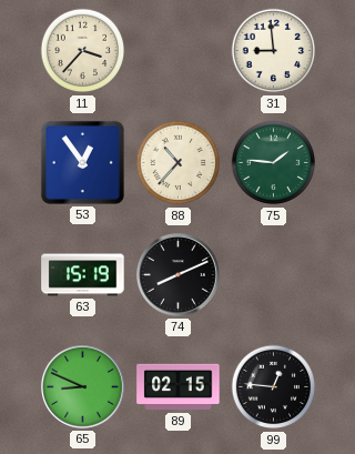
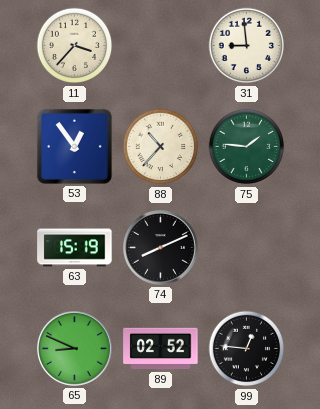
89: 02:15 -> 02:52
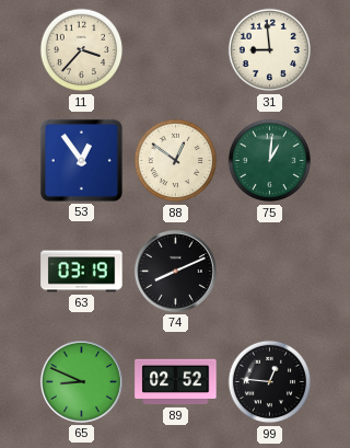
88: 10:37 -> 12:51
75: 1:46 -> 1:01
63: 15:19 -> 03:19
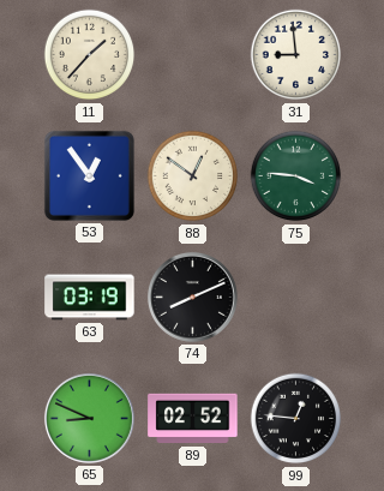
11: 3:37 -> 1:37
75: 1:01 -> 3:46
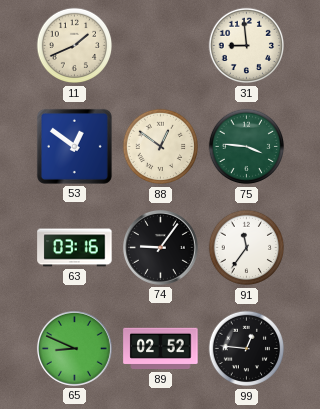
11: 1:37 -> 1:41
53: 12:54 -> 12:51
63: 03:19 -> 03:16
74: 8:11 -> 9:06
91: none -> 11:36
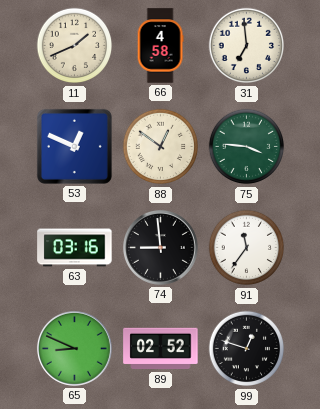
66: none -> 4:58
31: 8:59 -> 6:59
53: 12:51 -> 12:49
74: 9:06 -> 8:59
99: 12:46 -> 12:48
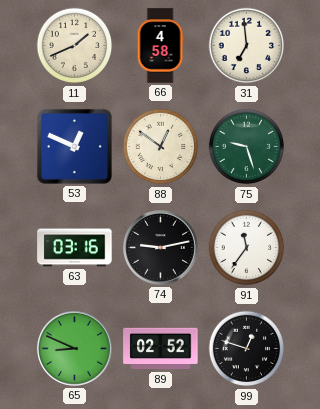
75: 3:46 -> 9:27
74: 8:59 -> 9:13
